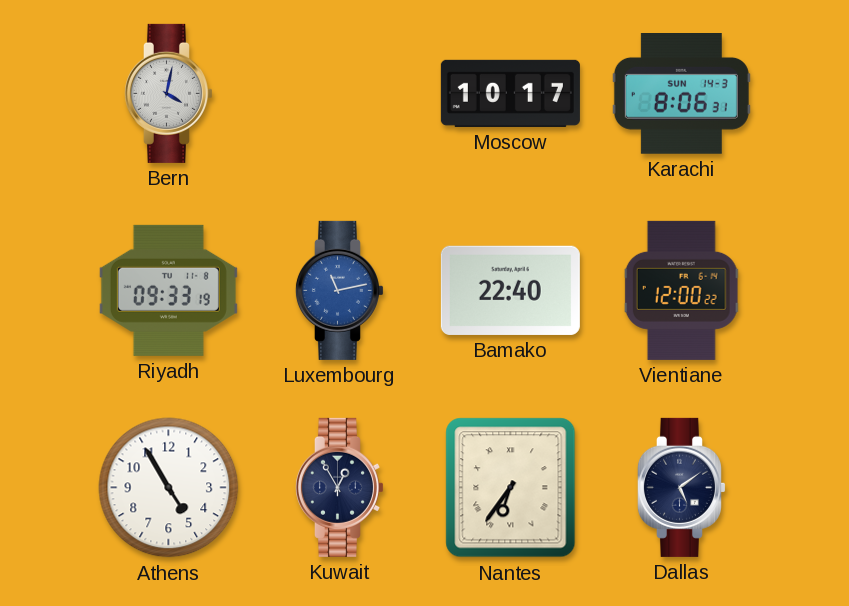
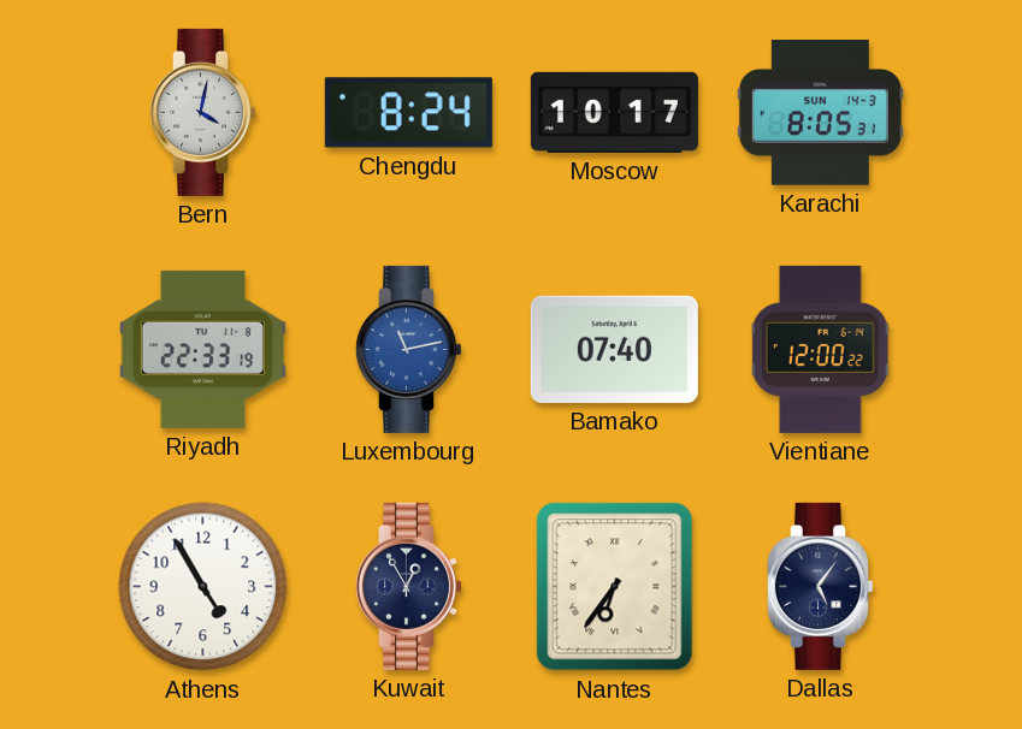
Chengdu: none -> 8:24
Karachi: 8:06 -> 8:05
Riyadh: 09:33 -> 22:33
Bamako: 22:40 -> 07:40
Dallas: 5:09 -> 5:06
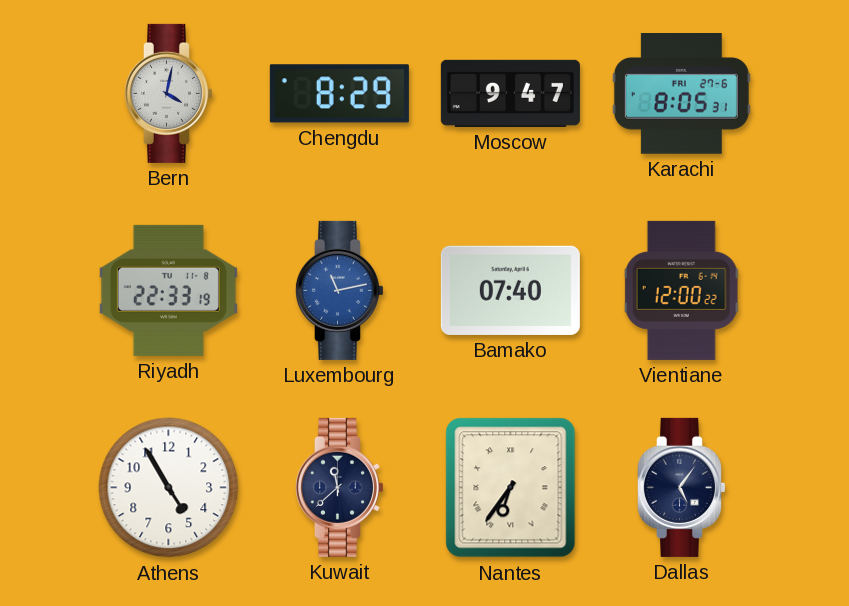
Chengdu: 8:24 -> 8:29
Moscow: 10:17 -> 9:47
Karachi date: SUN 14-3 -> FRI 27-6
Kuwait: 12:55 -> 11:38
